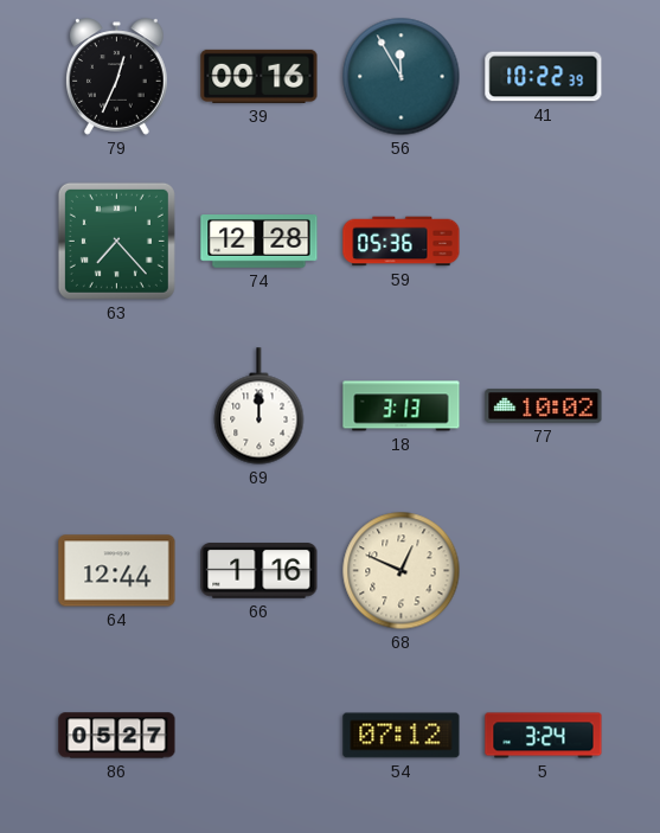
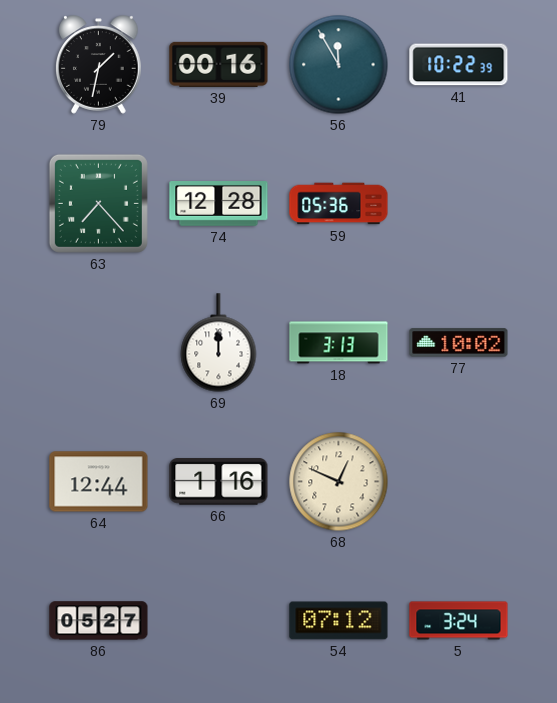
79: 12:34 -> 1:32
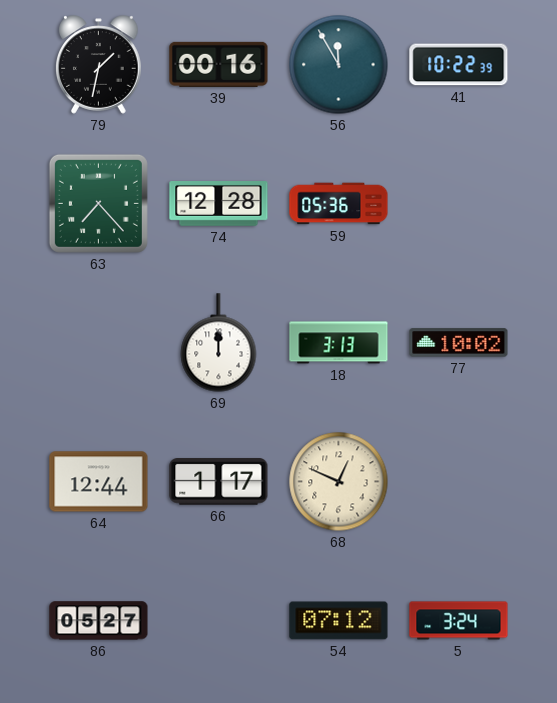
66: 1:16 -> 1:17
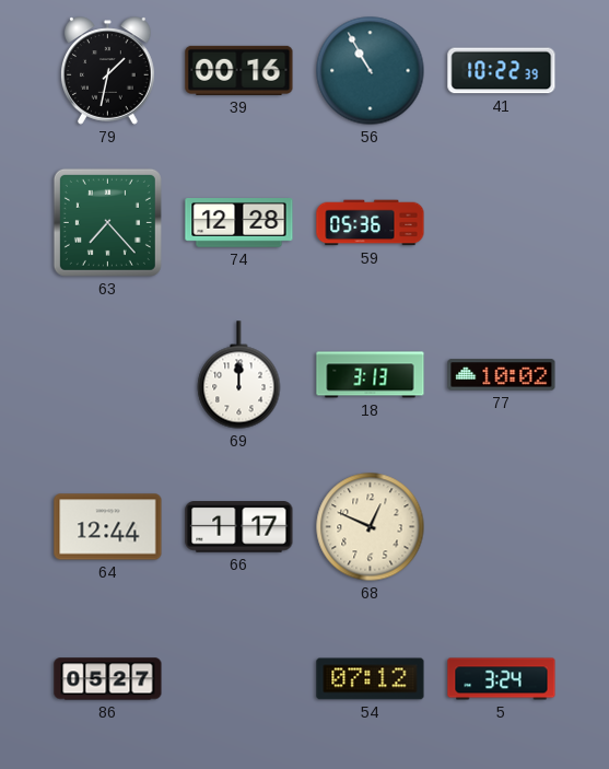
56: 11:55 -> 10:55
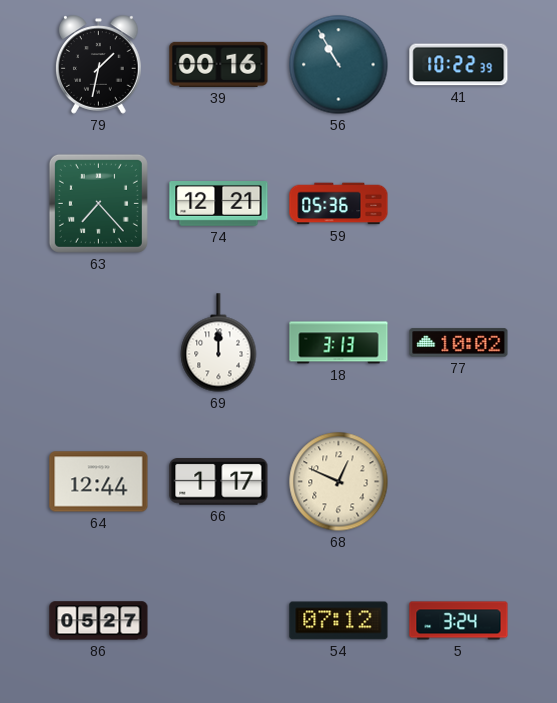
74: 12:28 -> 12:21
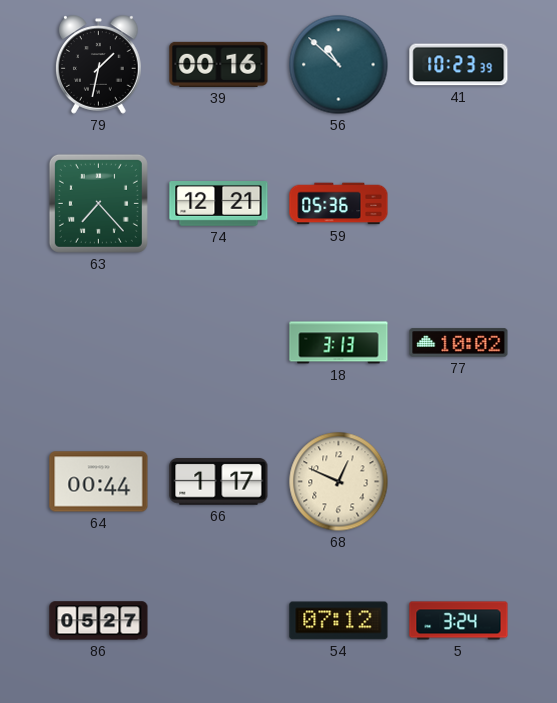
56: 10:55 -> 10:52
41: 10:22 -> 10:23
69: 12:00 -> none
64: 12:44 -> 00:44
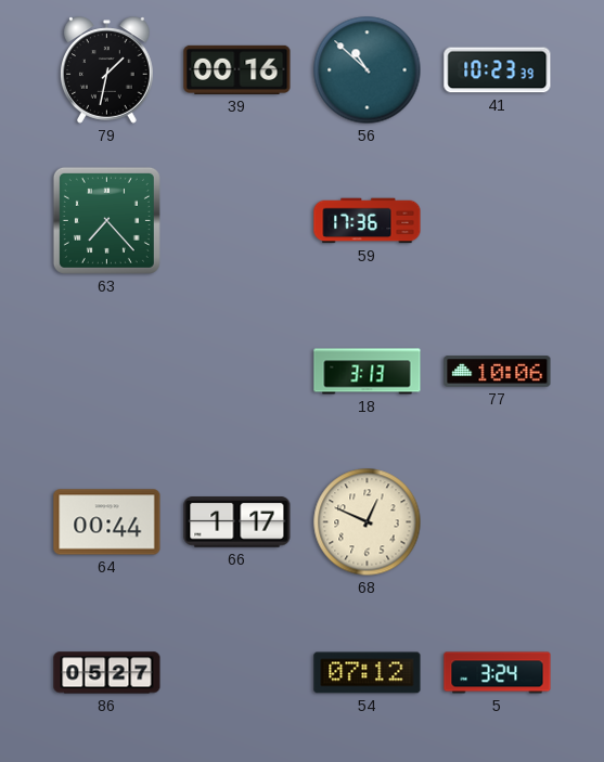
74: 12:21 -> none
59: 05:36 -> 17:36
77: 10:02 -> 10:06
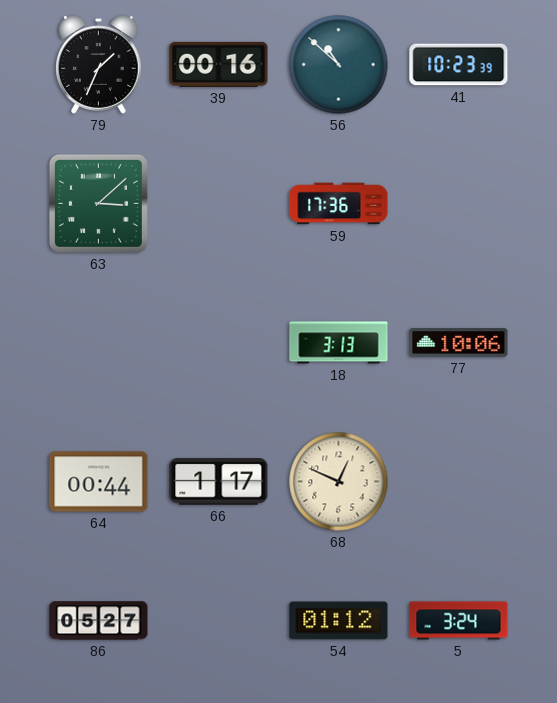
79: 1:32 -> 1:34
63: 7:23 -> 3:08
54: 07:12 -> 01:12
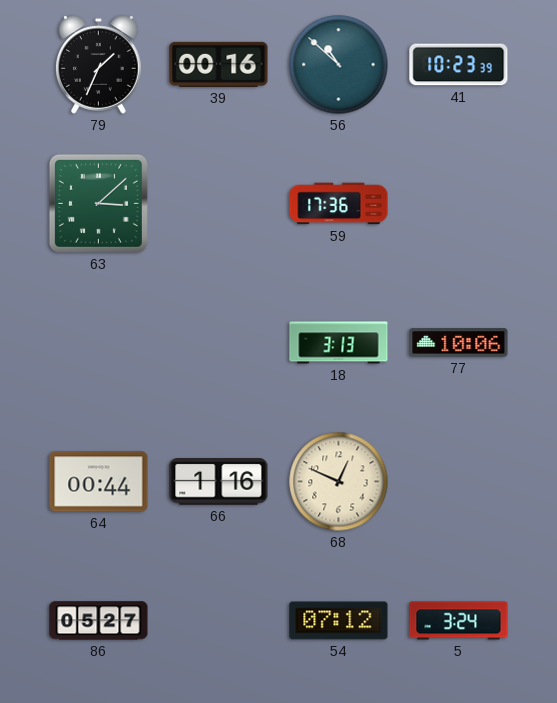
66: 1:17 -> 1:16
54: 01:12 -> 07:12
